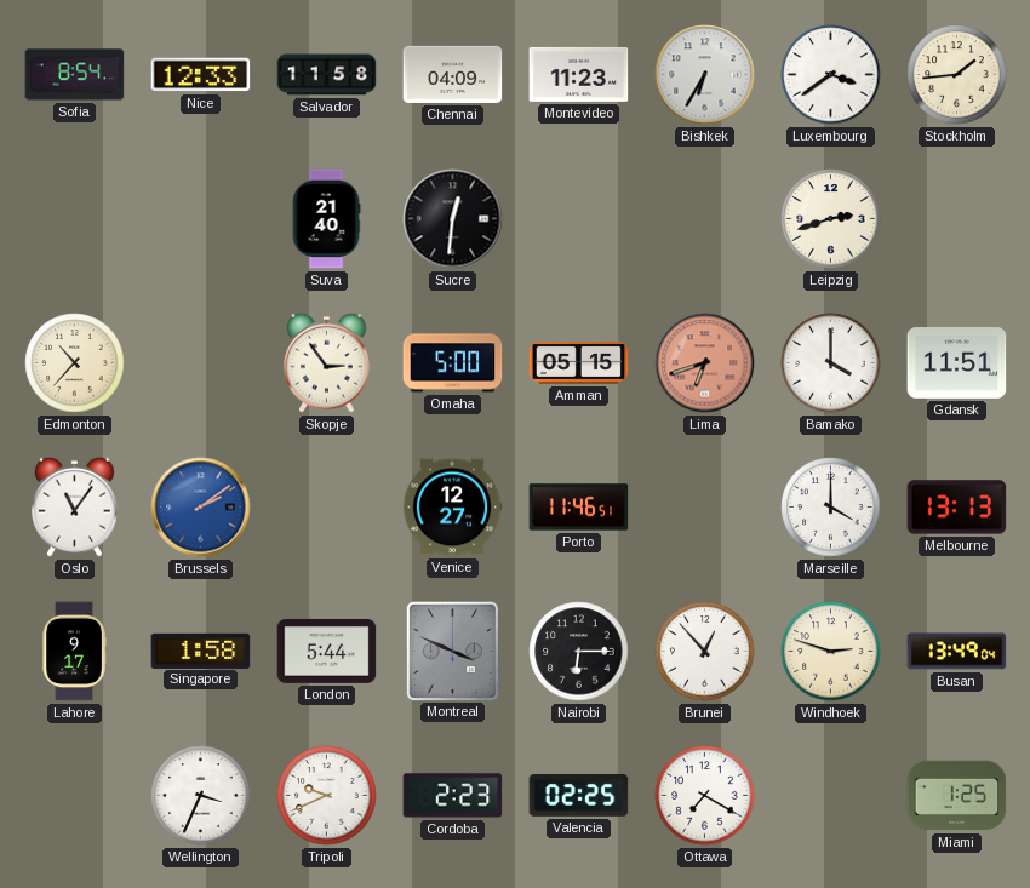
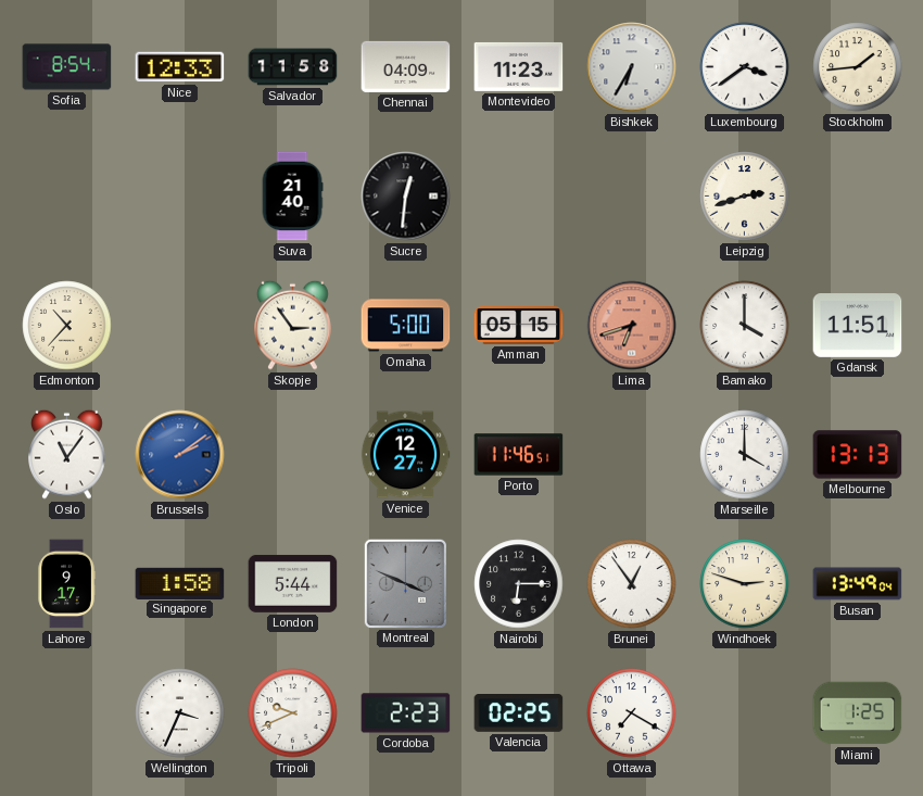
Brunei: 12:53 -> 12:54
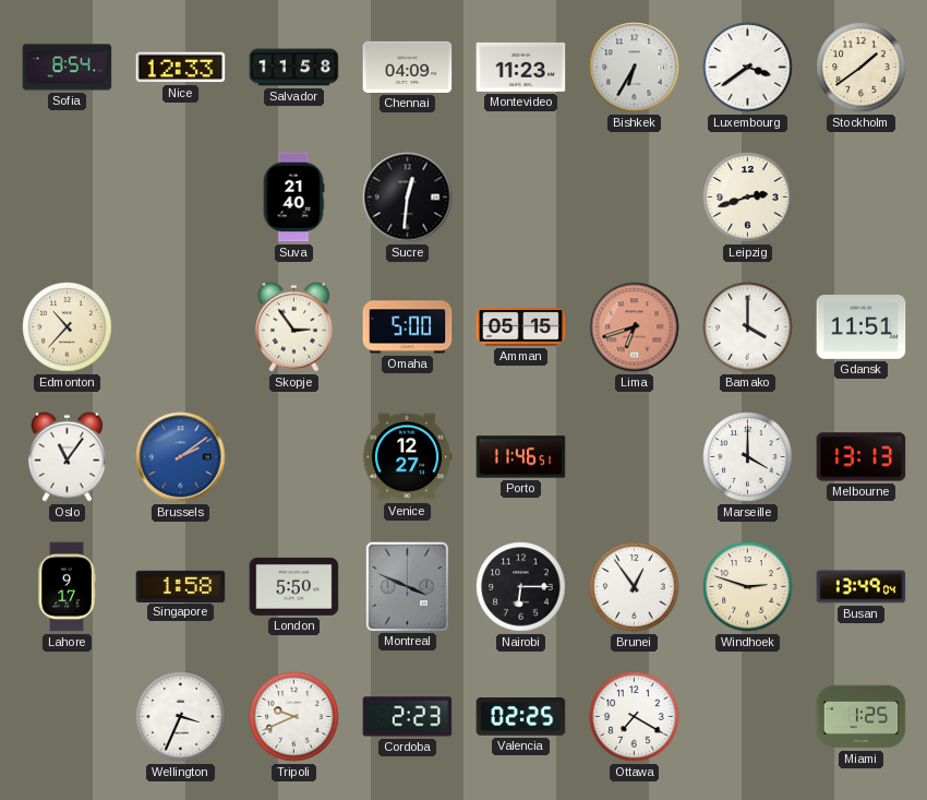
Stockholm: 1:44 -> 1:39
London: 5:44 -> 5:50
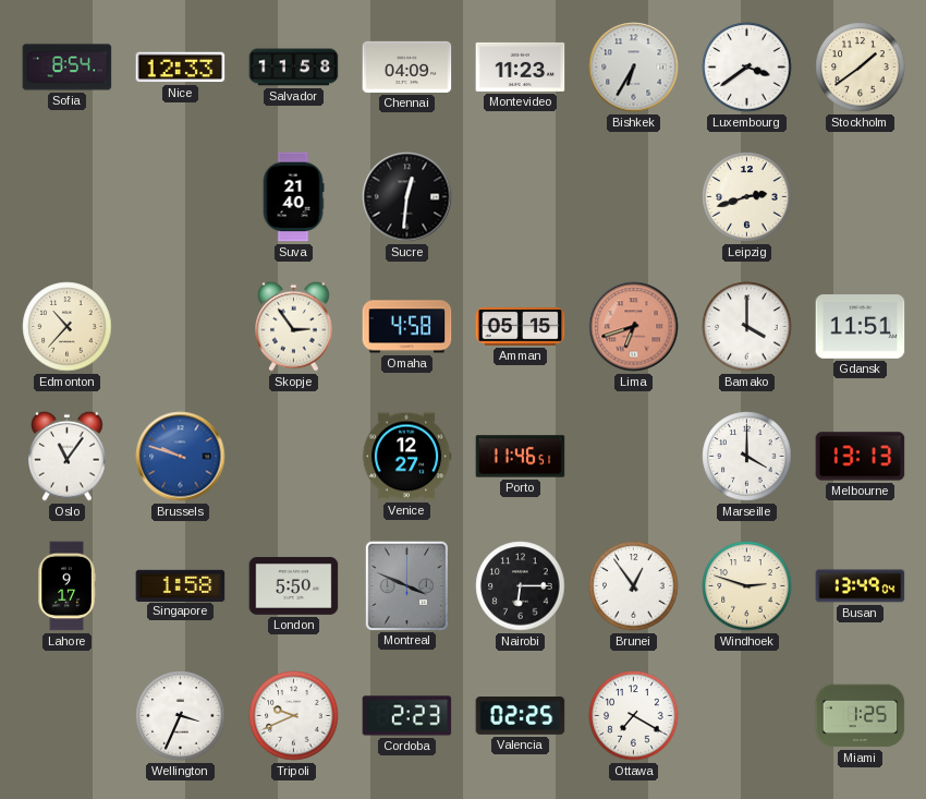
Omaha: 5:00 -> 4:58
Brussels: 2:09 -> 9:48
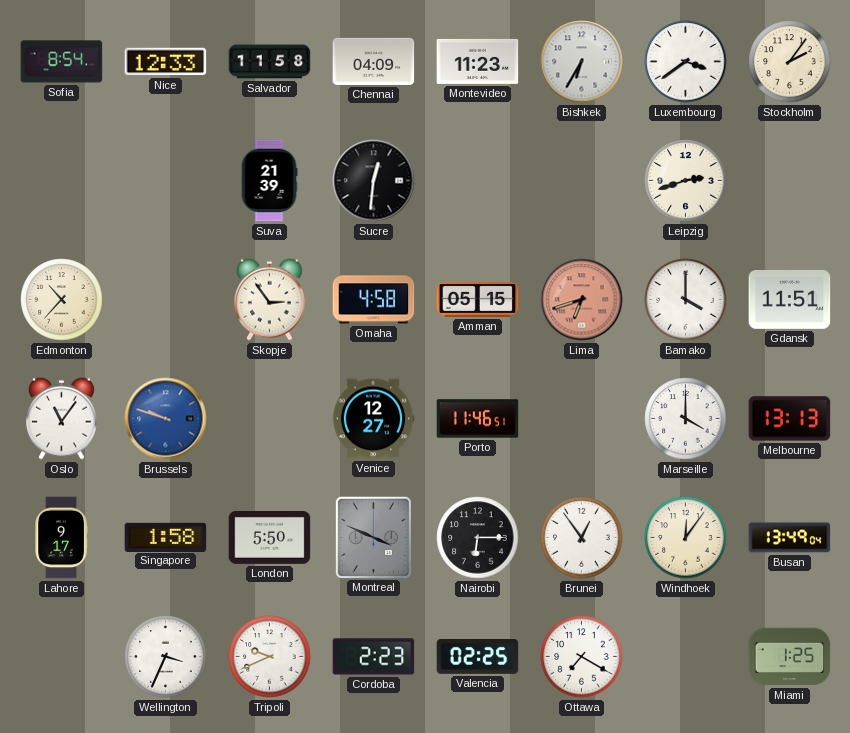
Stockholm: 1:39 -> 2:06
Suva: 21:40 -> 21:39
Windhoek: 2:48 -> 12:06
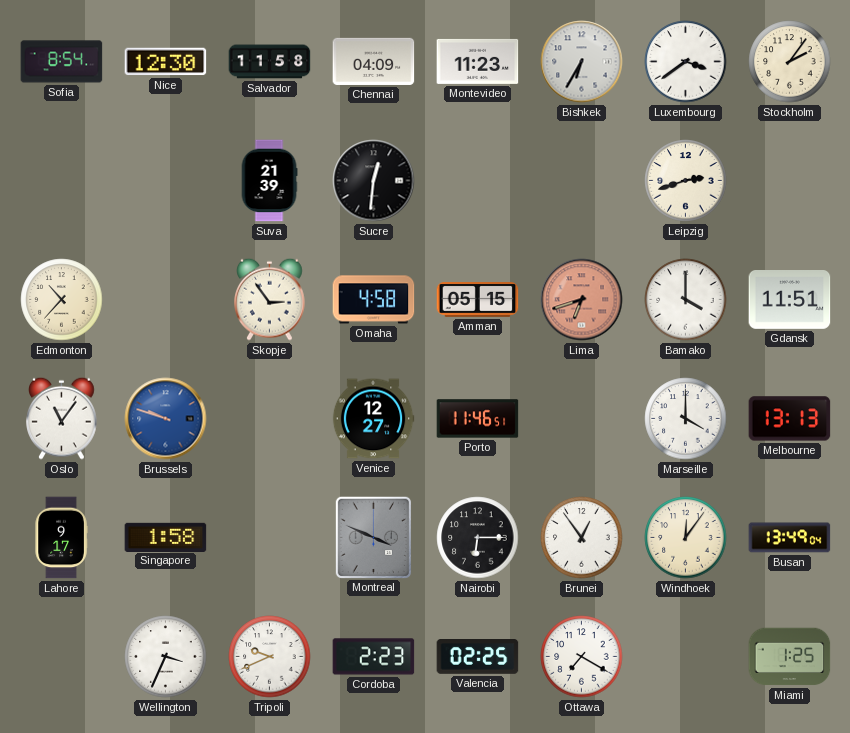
Nice: 12:33 -> 12:30
London: 5:50 -> none
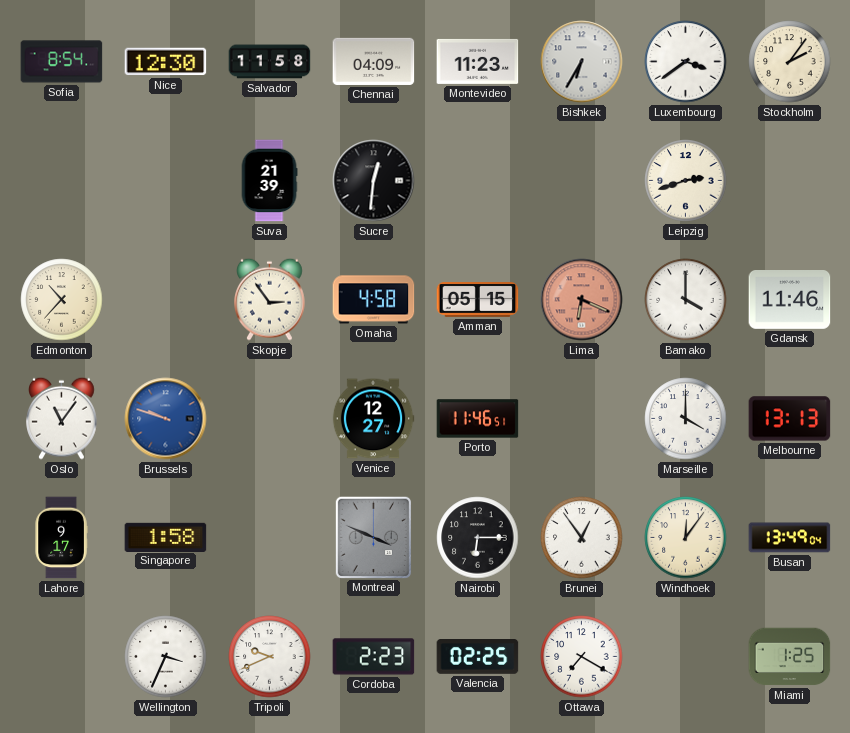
Lima: 6:42 -> 6:19
Gdansk: 11:51 -> 11:46
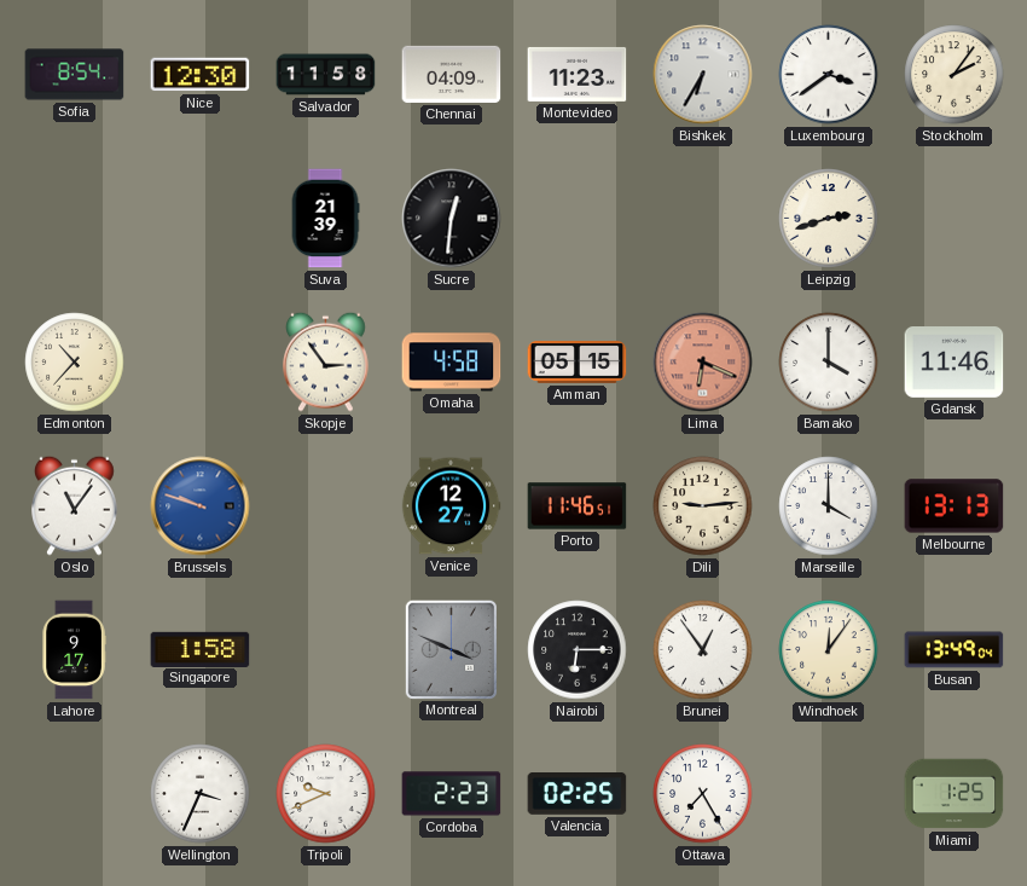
Dili: none -> 9:14
Ottawa: 7:20 -> 7:25
